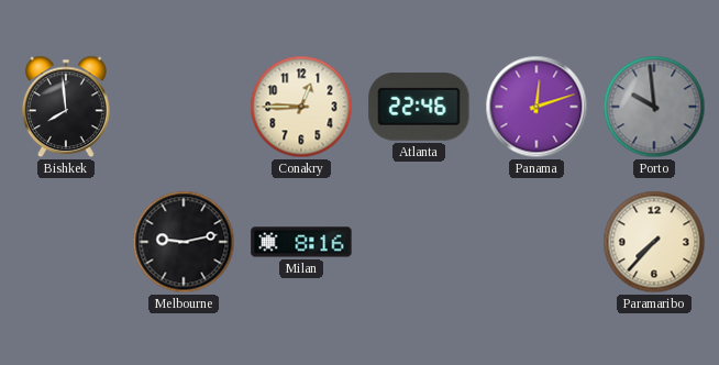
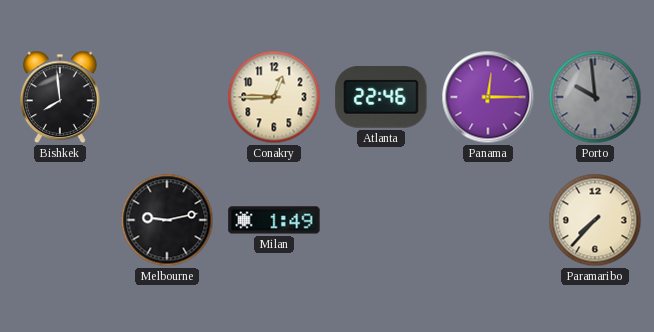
Panama: 12:12 -> 12:15
Milan: 8:16 -> 1:49
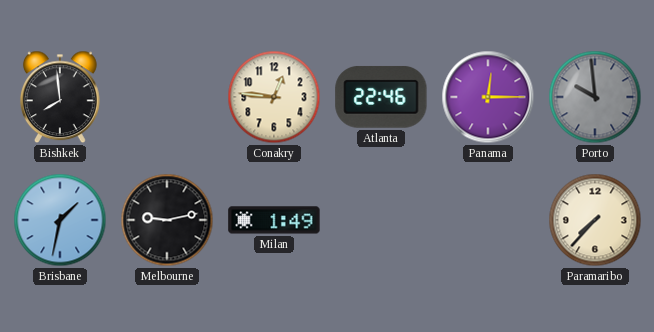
Conakry: 12:45 -> 12:46
Brisbane: none -> 1:32
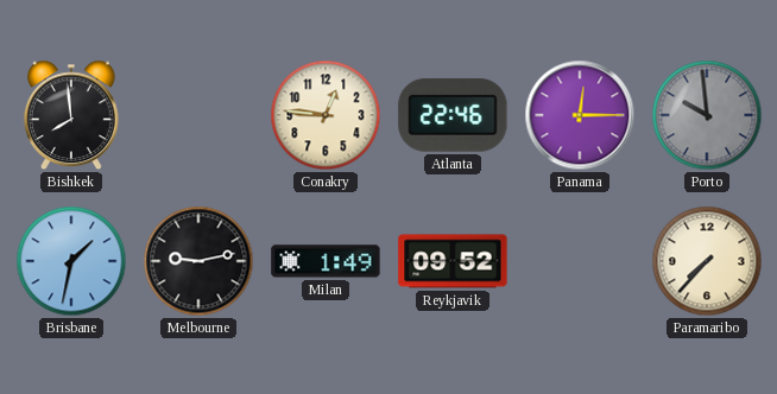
Reykjavik: none -> 09:52
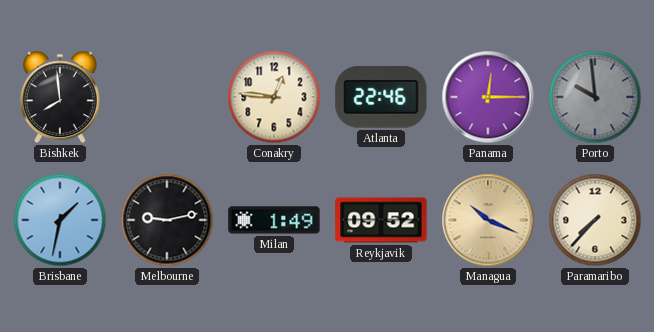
Managua: none -> 10:19
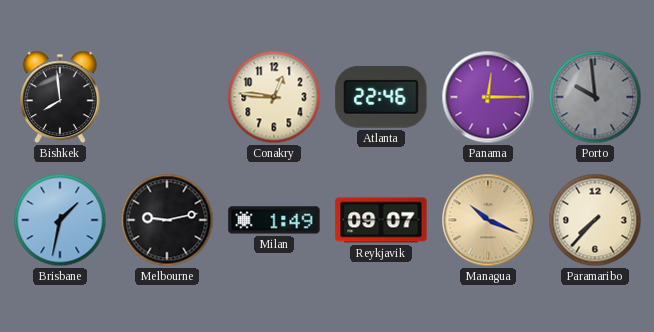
Reykjavik: 09:52 -> 09:07
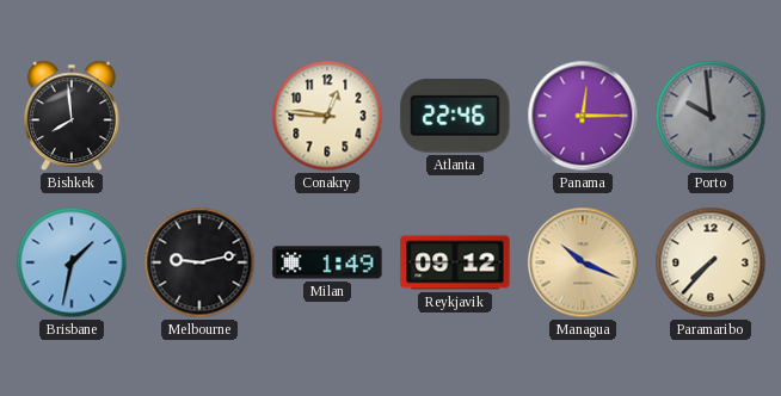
Reykjavik: 09:07 -> 09:12
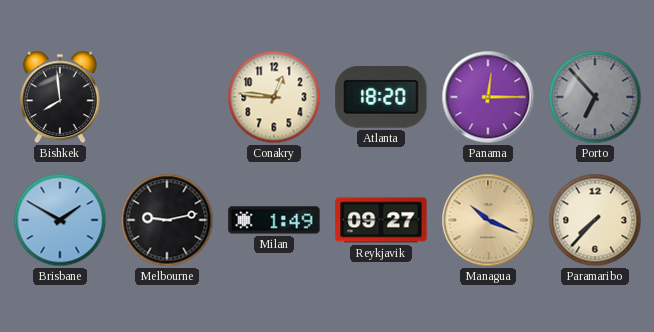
Atlanta: 22:46 -> 18:20
Porto: 9:59 -> 6:53
Brisbane: 1:32 -> 1:50
Reykjavik: 09:12 -> 09:27
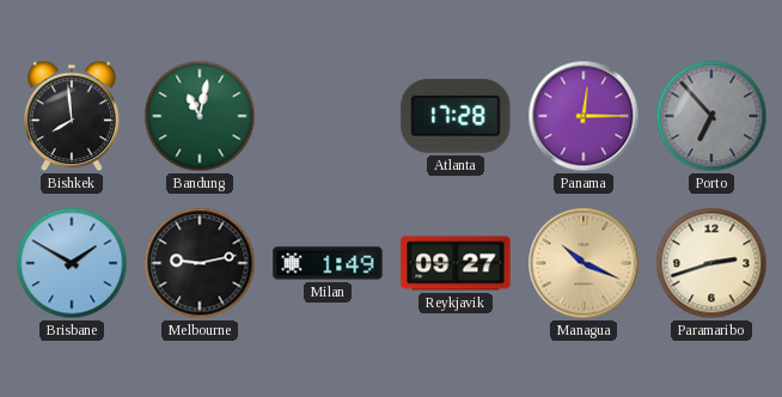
Bandung: none -> 11:02
Conakry: 12:46 -> none
Atlanta: 18:20 -> 17:28
Paramaribo: 7:37 -> 2:42
